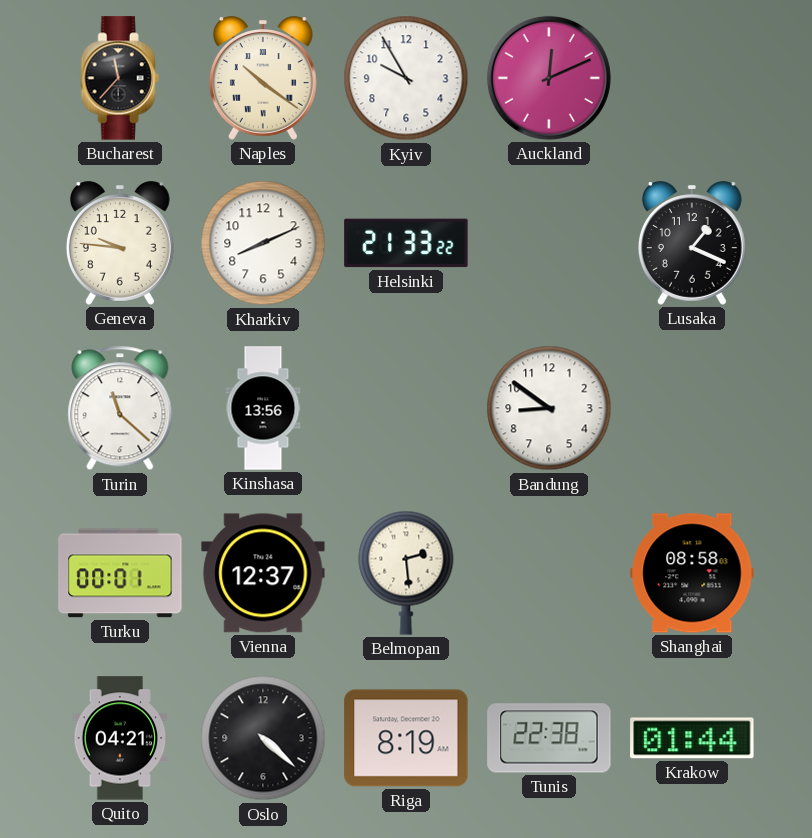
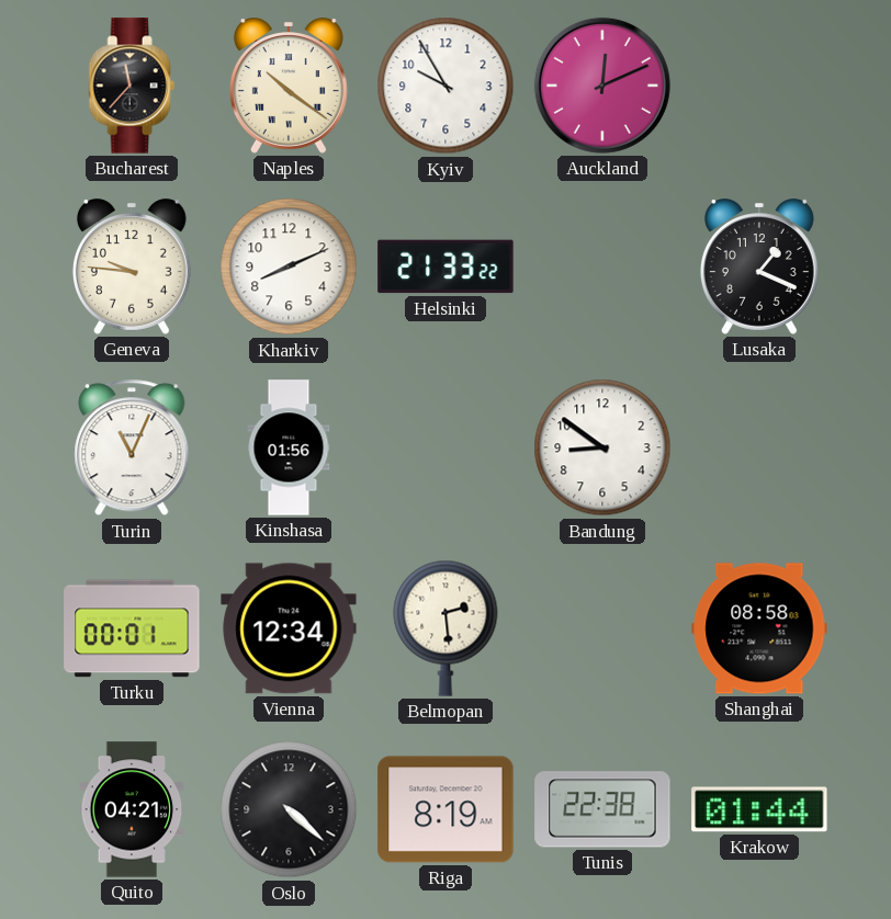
Turin: 11:22 -> 11:04
Kinshasa: 13:56 -> 01:56
Vienna: 12:37 -> 12:34
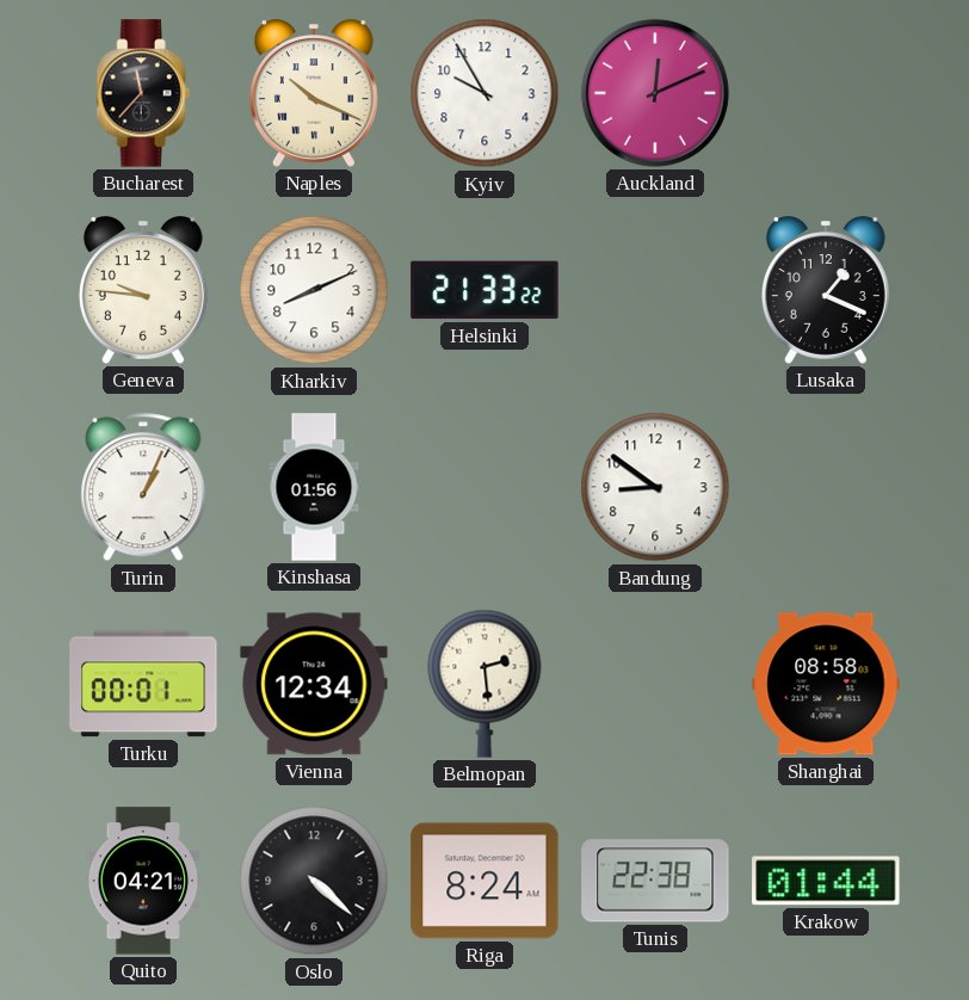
Naples: 10:21 -> 10:19
Turin: 11:04 -> 1:04
Riga: 8:19 -> 8:24
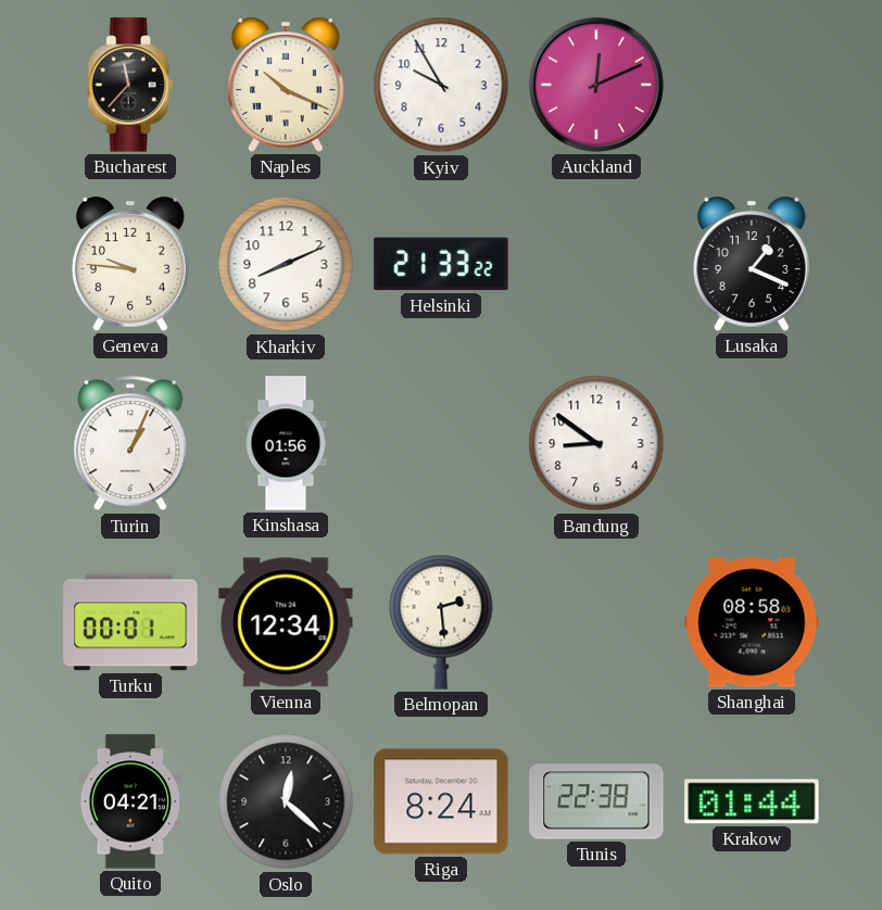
Oslo: 4:22 -> 12:22
